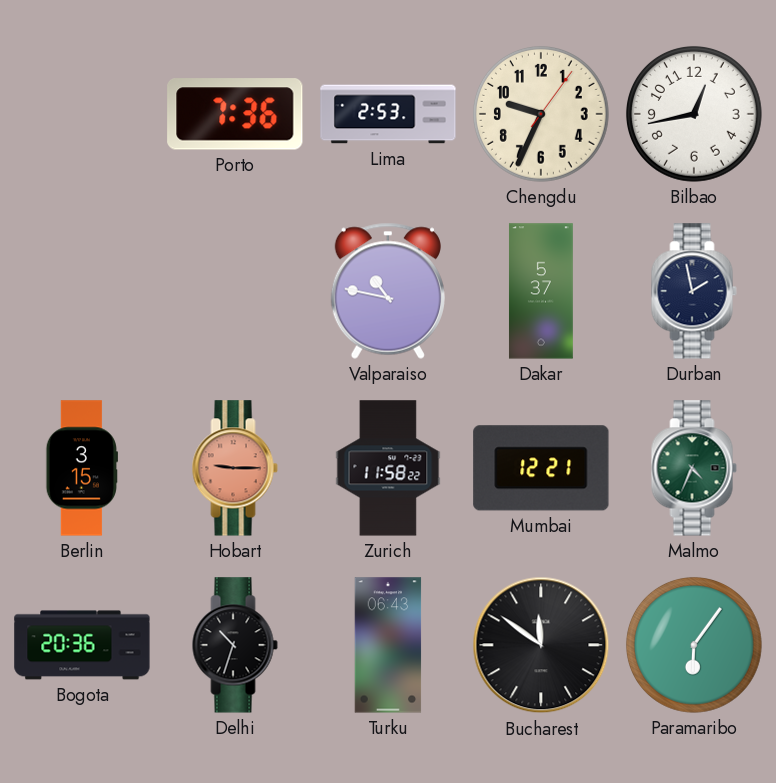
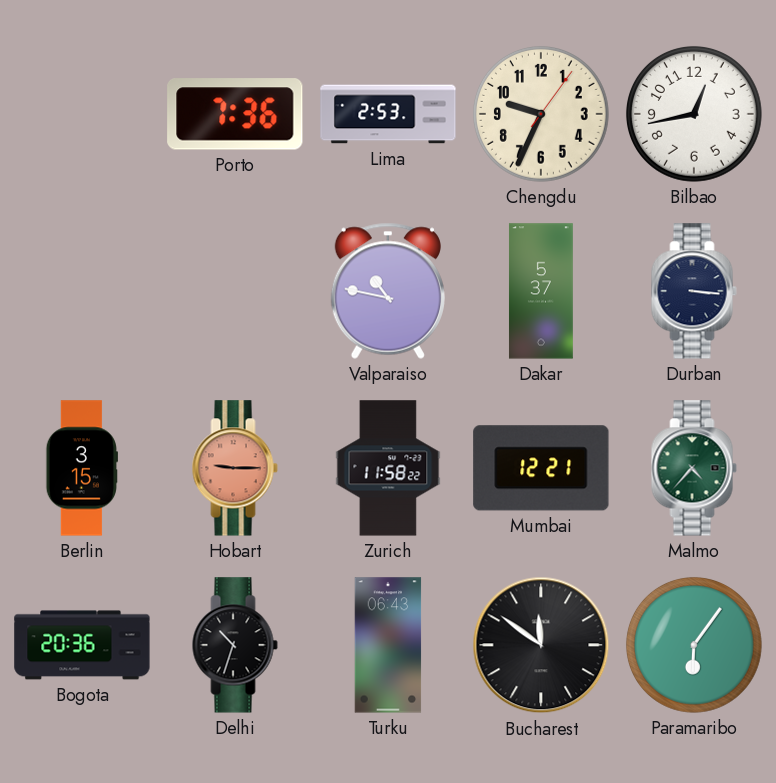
Durban: 1:58 -> 3:16
Malmo: 4:34 -> 4:37
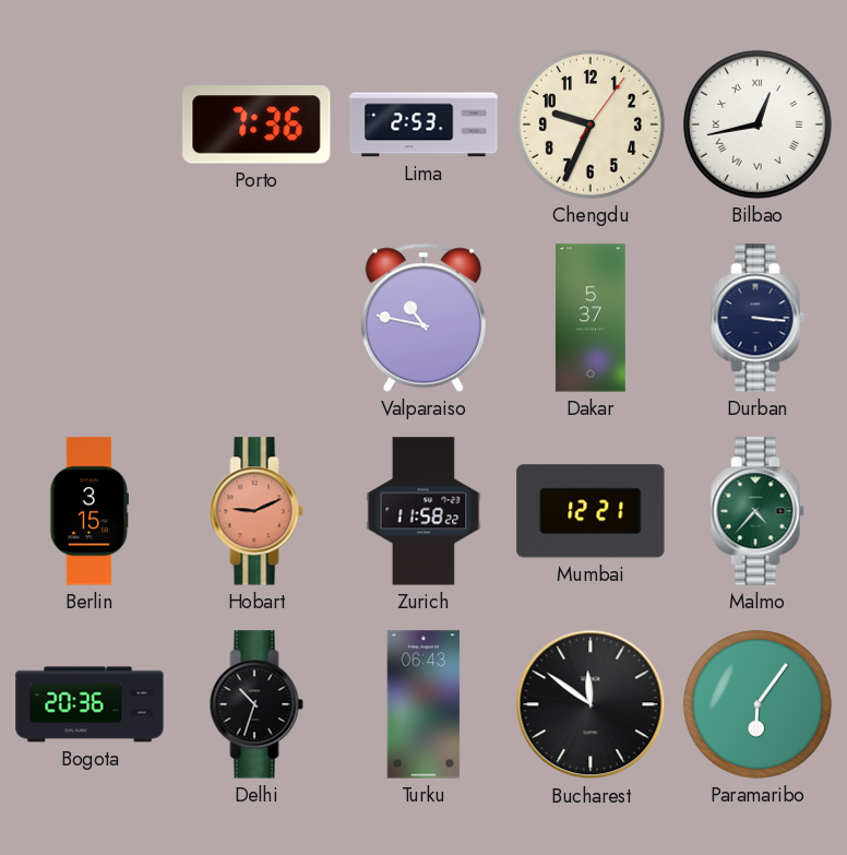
Bilbao numerals: Arabic -> Roman
Hobart: 9:15 -> 9:11
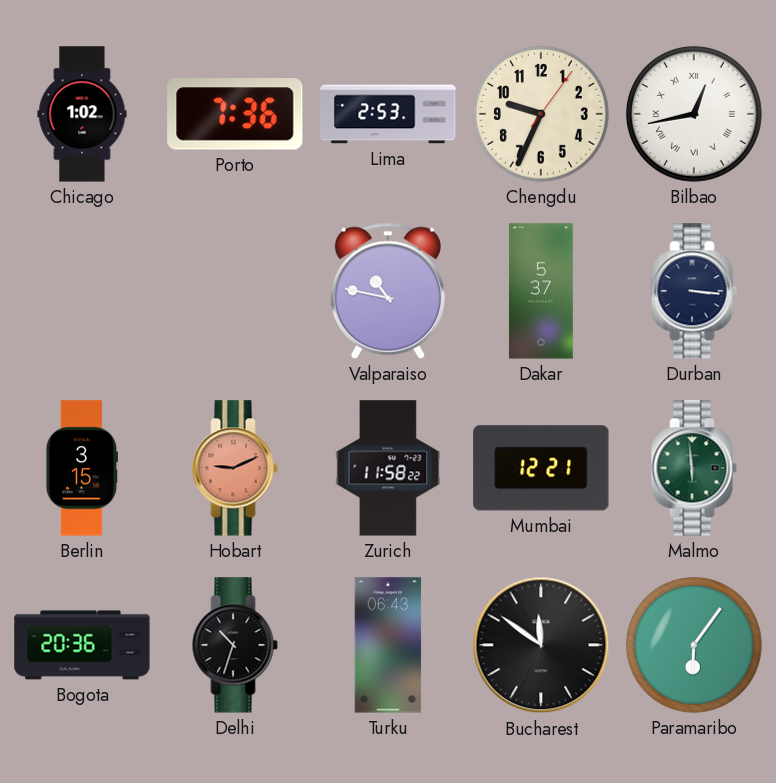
Chicago: none -> 1:02
Malmo: 4:37 -> 5:59
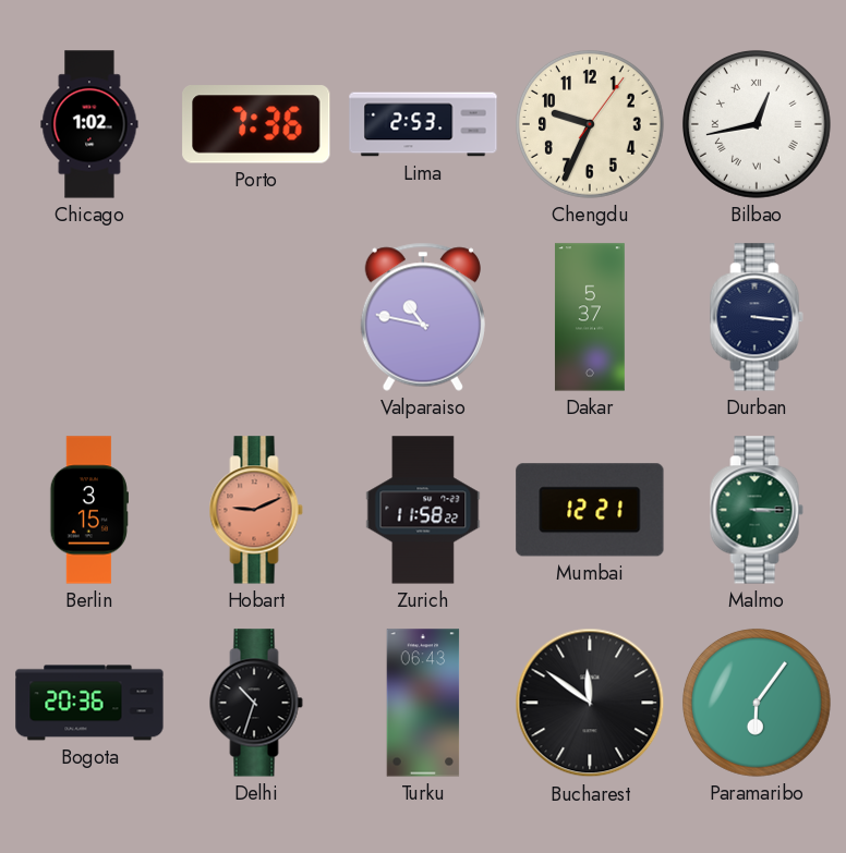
Malmo: 5:59 -> 3:15
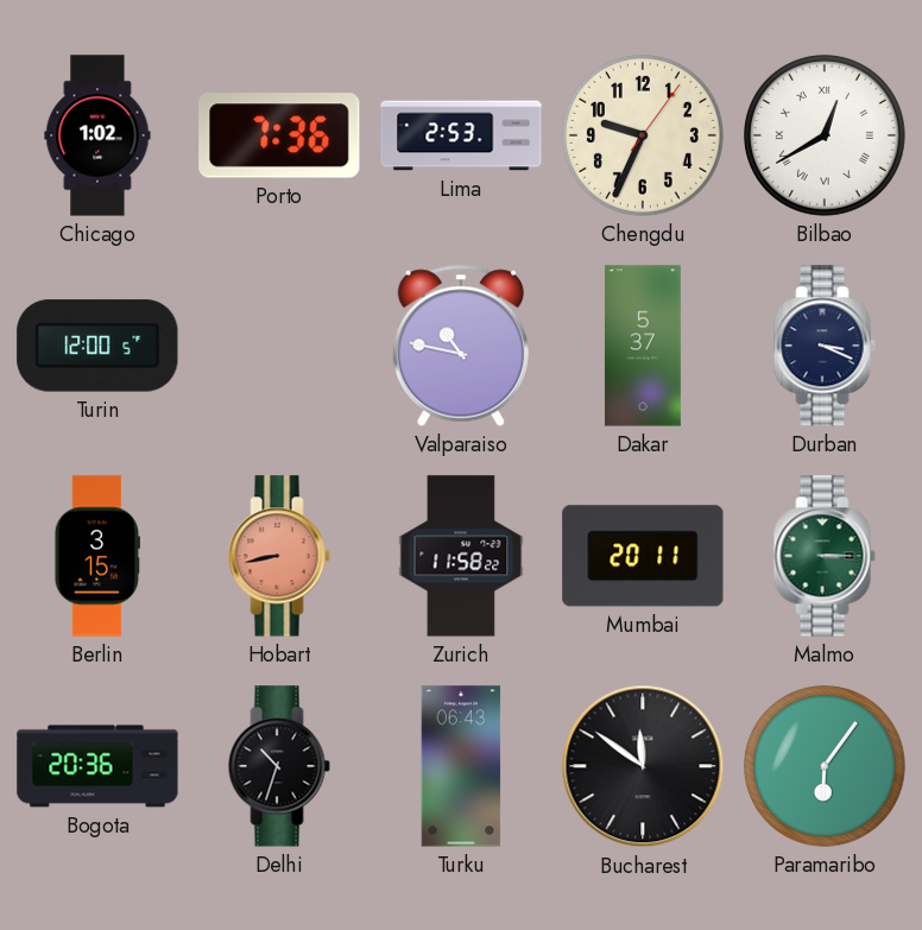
Bilbao: 12:43 -> 12:40
Turin: none -> 12:00
Durban: 3:16 -> 3:19
Hobart: 9:11 -> 8:43
Mumbai: 12:21 -> 20:11
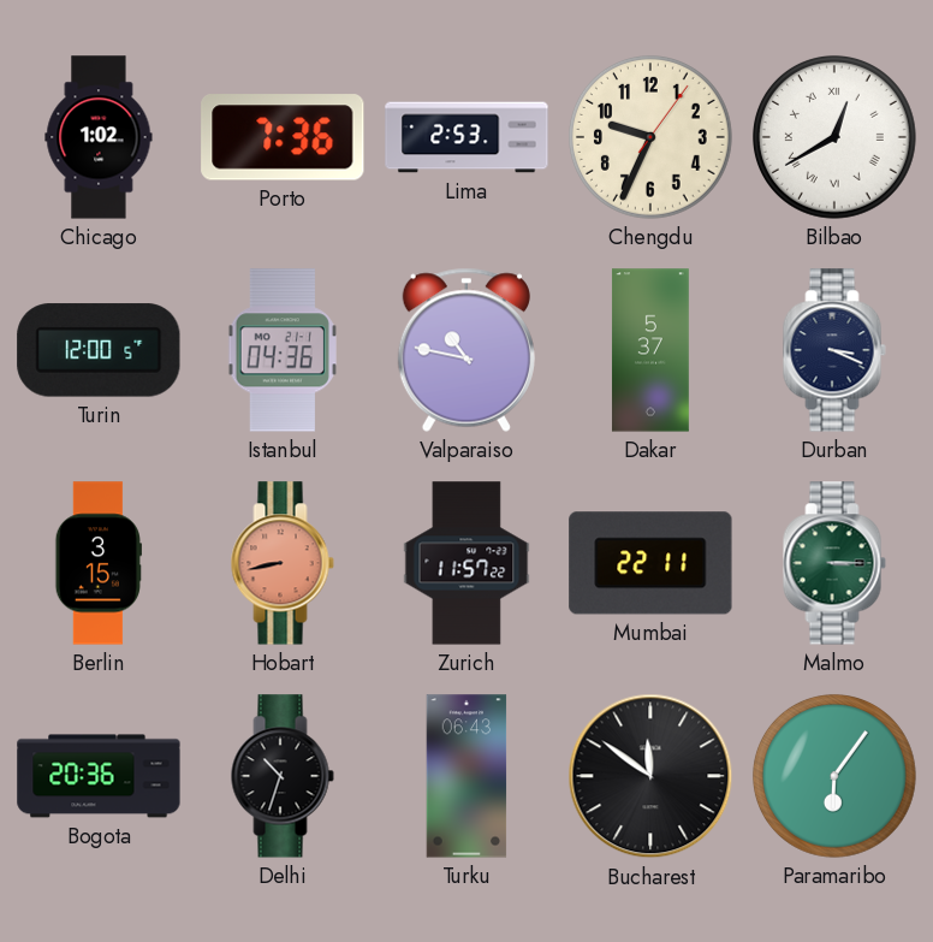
Istanbul: none -> 04:36
Zurich: 11:58 -> 11:57
Mumbai: 20:11 -> 22:11
